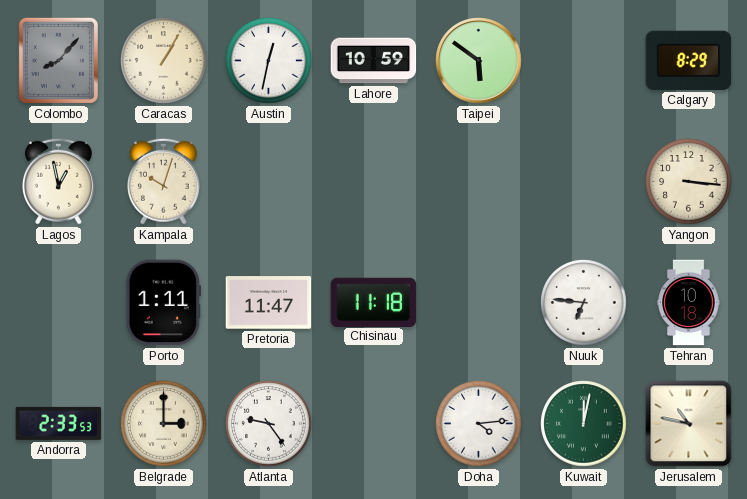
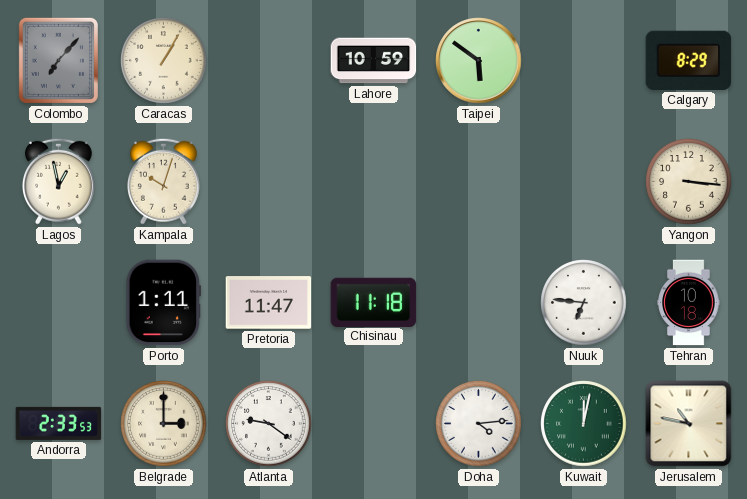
Colombo: 8:07 -> 7:07
Austin: 12:32 -> none
Atlanta: 9:24 -> 9:21
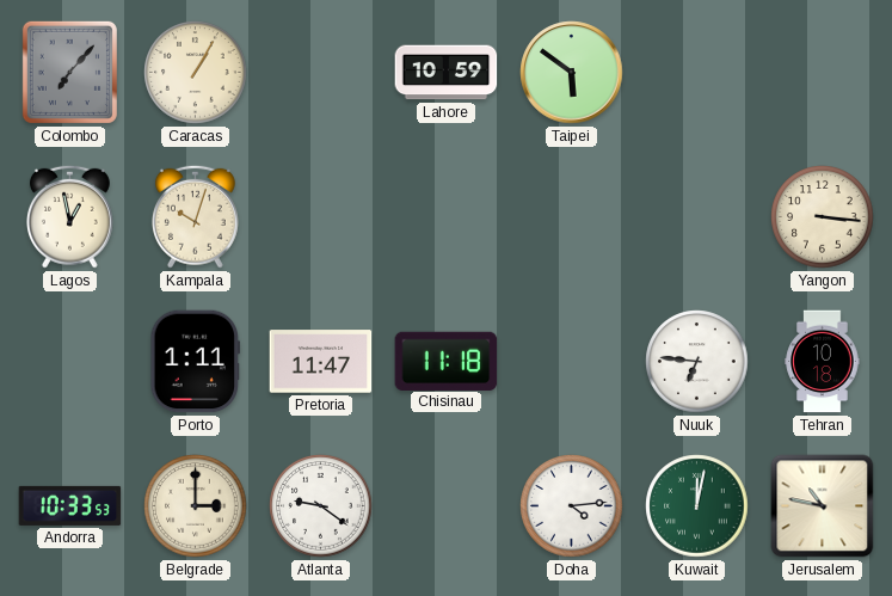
Calgary: 8:29 -> none
Andorra: 2:33 -> 10:33
